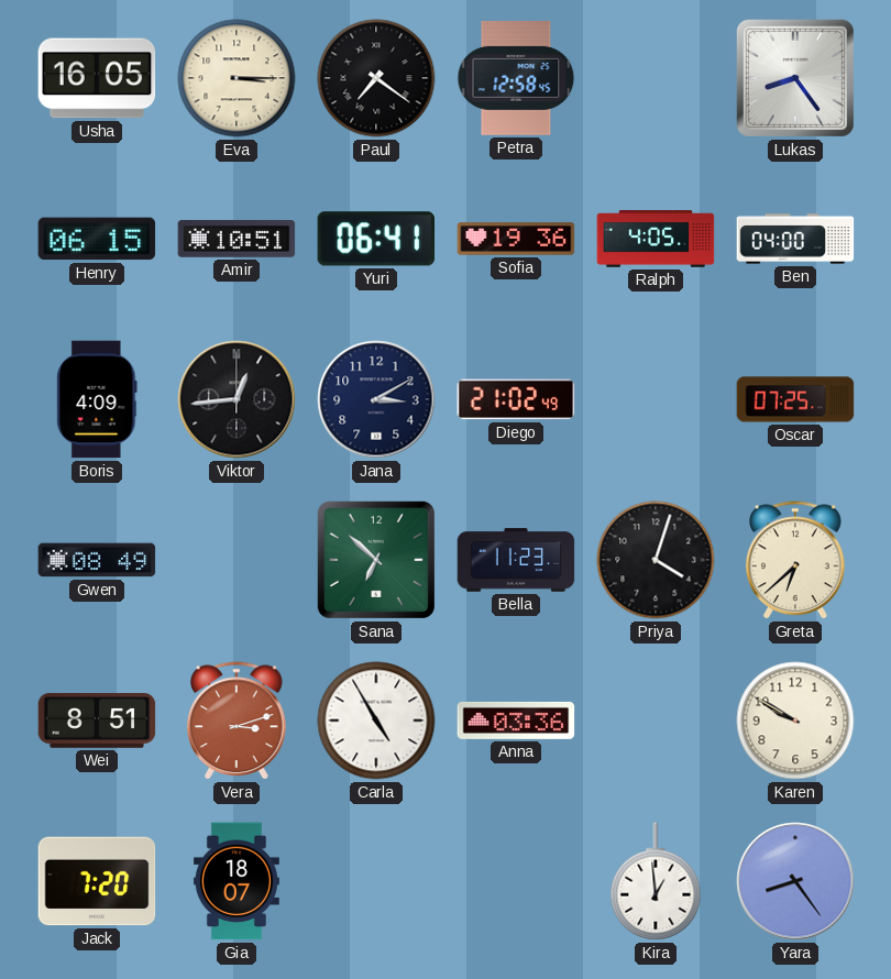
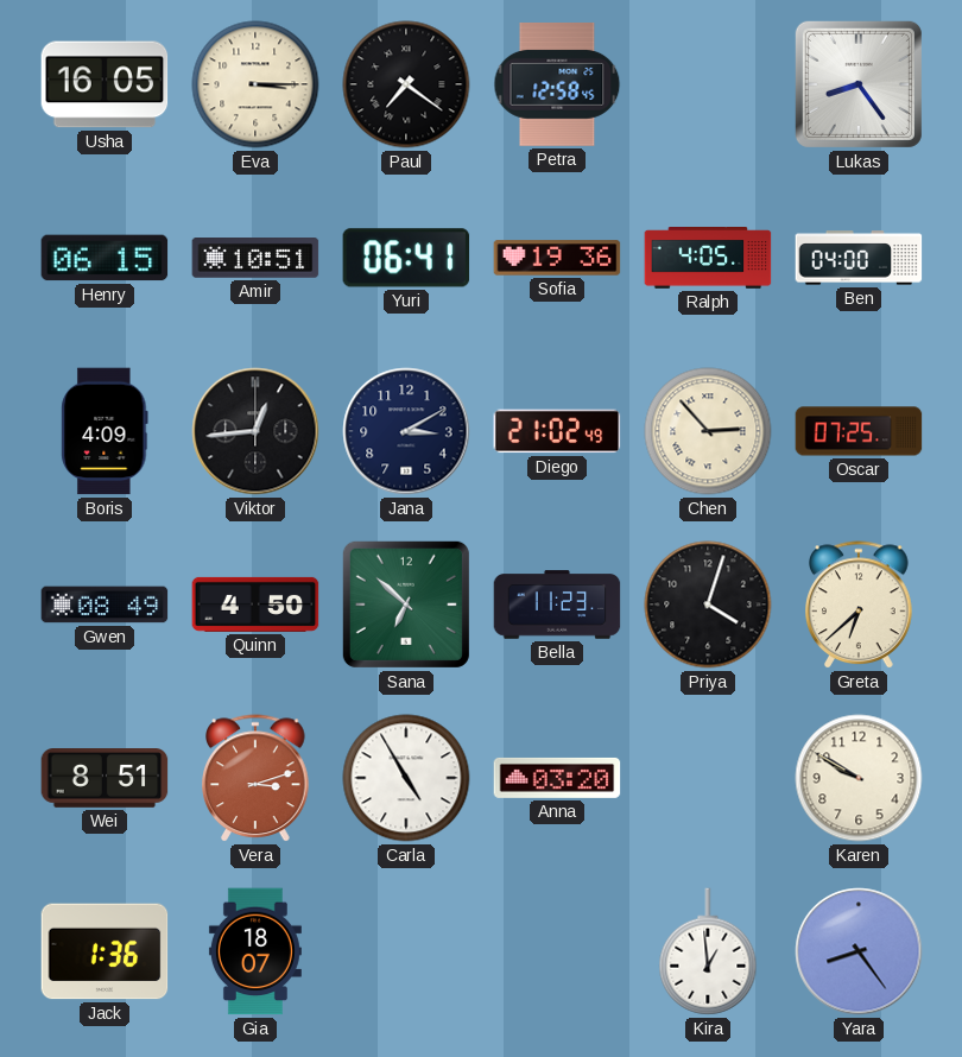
Chen: none -> 2:53
Quinn: none -> 4:50
Anna: 03:36 -> 03:20
Jack: 7:20 -> 1:36
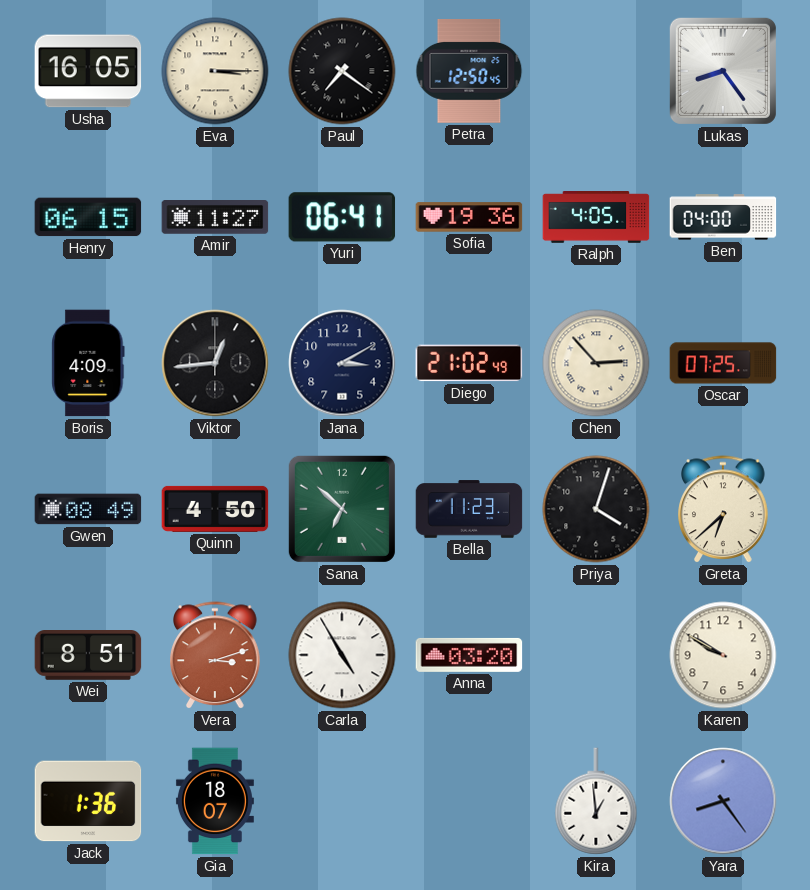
Petra: 12:58 -> 12:50
Amir: 10:51 -> 11:27
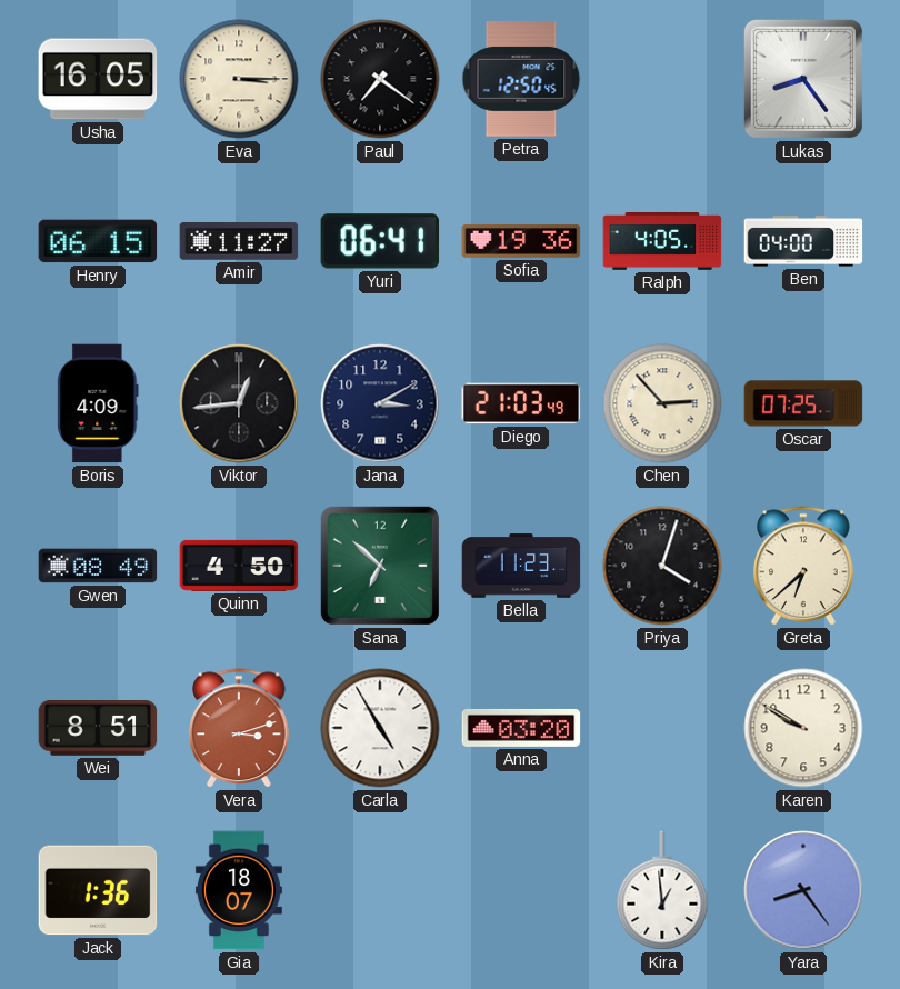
Diego: 21:02 -> 21:03
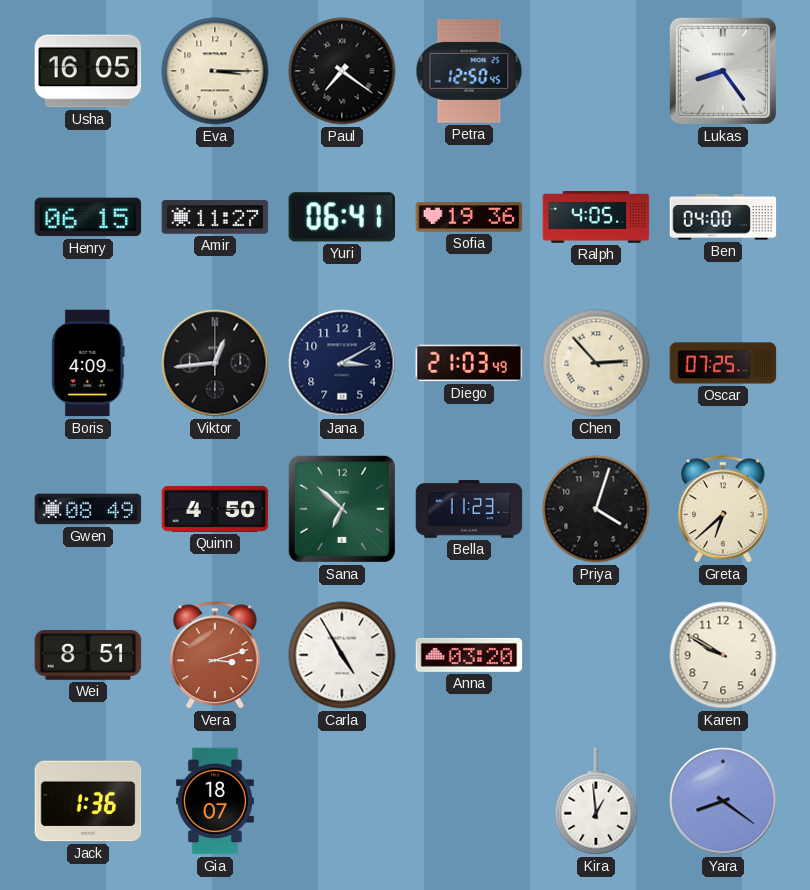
Yara: 8:24 -> 8:21
